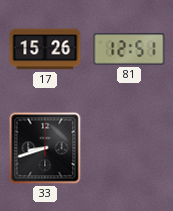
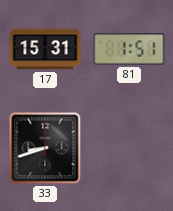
17: 15:26 -> 15:31
81: 12:51 -> 1:51
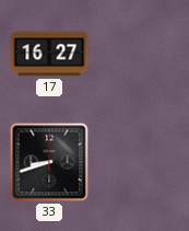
17: 15:31 -> 16:27
81: 1:51 -> none
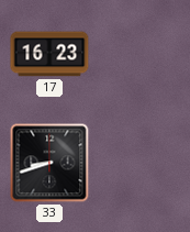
17: 16:27 -> 16:23
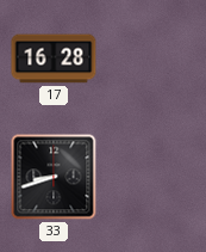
17: 16:23 -> 16:28
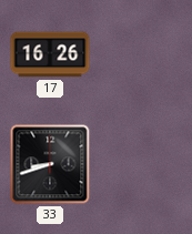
17: 16:28 -> 16:26
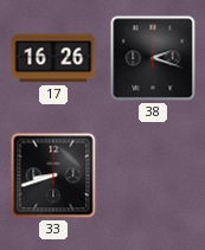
38: none -> 2:18
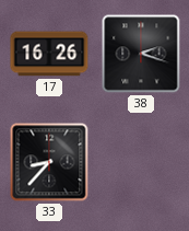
33: 8:42 -> 8:37
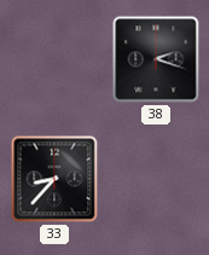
17: 16:26 -> none
